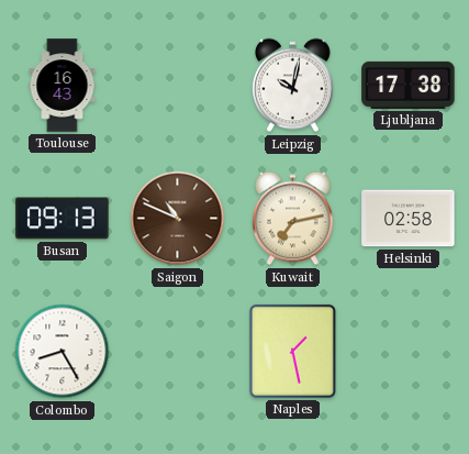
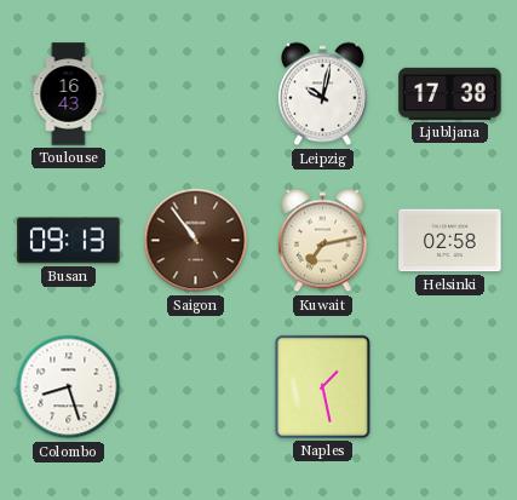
Saigon: 10:49 -> 10:54
Colombo: 8:25 -> 8:27
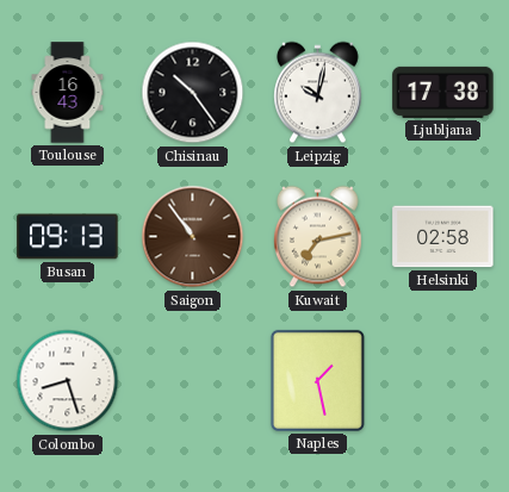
Chisinau: none -> 10:24
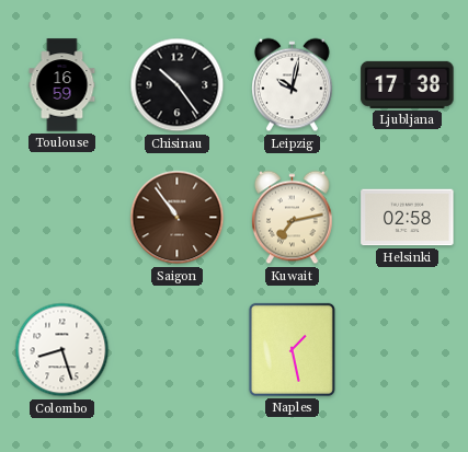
Toulouse: 16:43 -> 16:59
Busan: 09:13 -> none
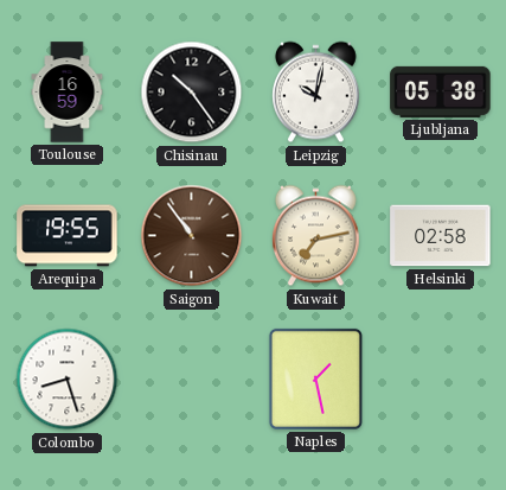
Ljubljana: 17:38 -> 05:38
Arequipa: none -> 19:55
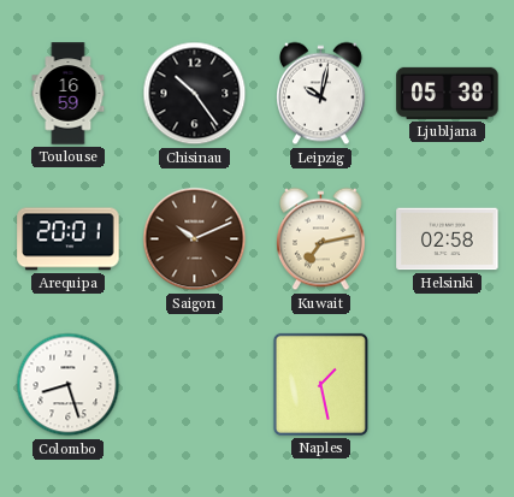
Arequipa: 19:55 -> 20:01
Saigon: 10:54 -> 10:11
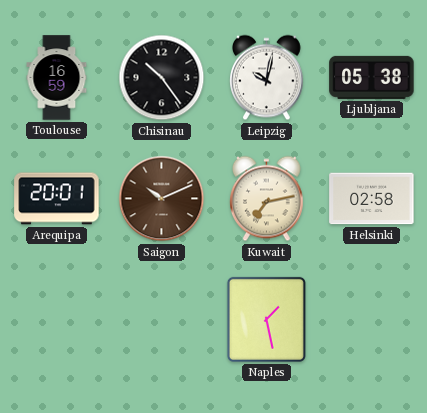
Colombo: 8:27 -> none
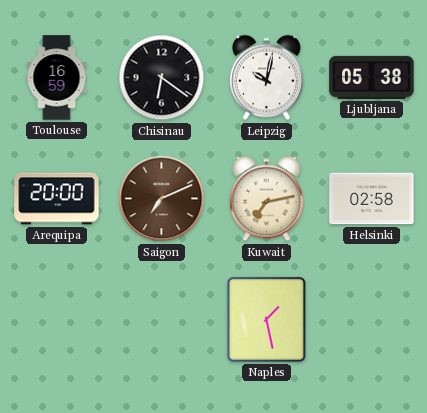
Chisinau: 10:24 -> 6:21
Arequipa: 20:01 -> 20:00
Saigon: 10:11 -> 7:11
